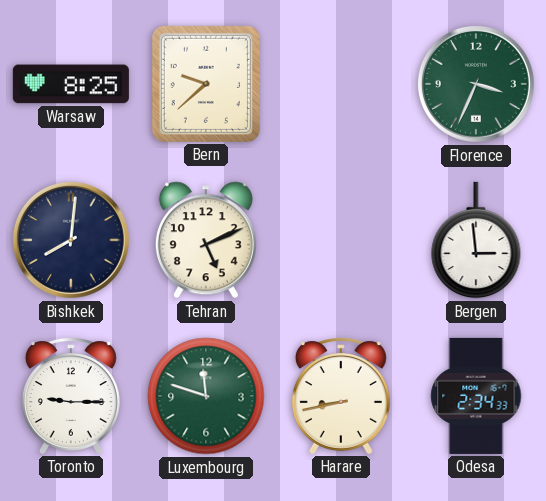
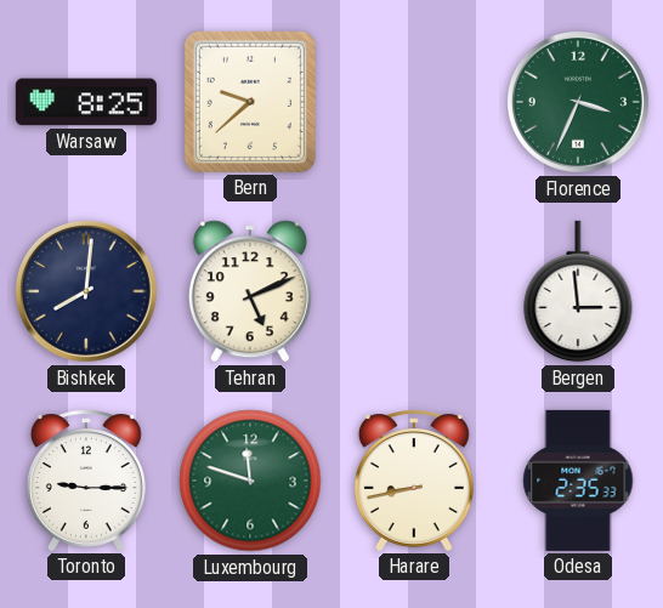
Odesa: 2:34 -> 2:35
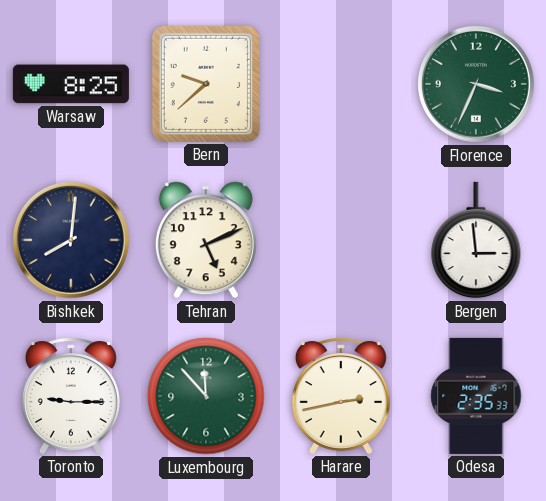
Luxembourg: 11:48 -> 11:53
Harare: 8:43 -> 2:43
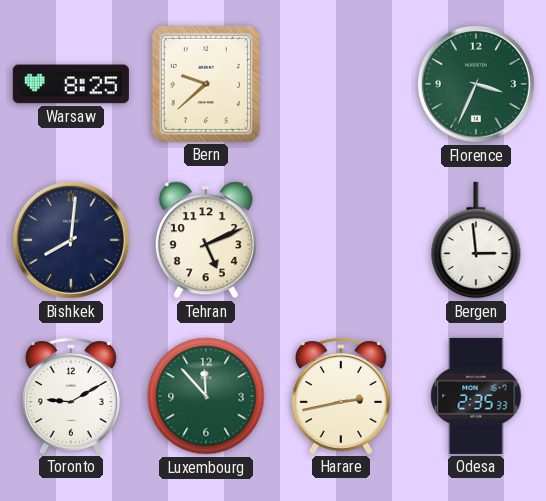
Toronto: 9:15 -> 9:10
